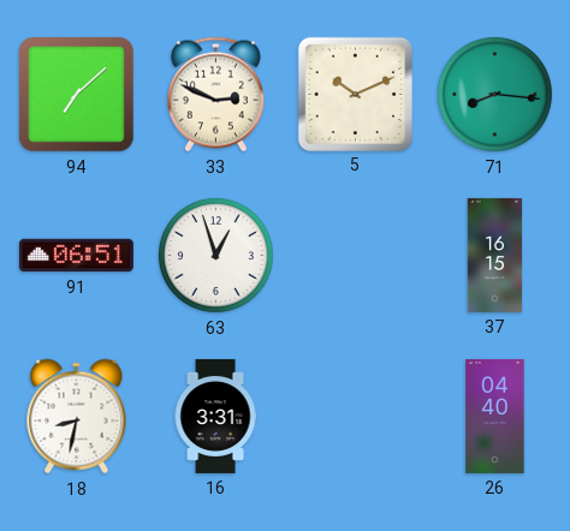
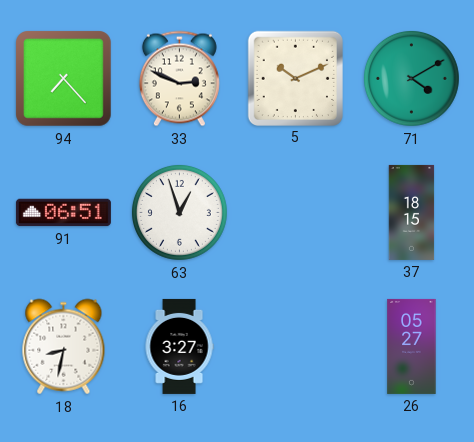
94: 7:08 -> 7:23
71: 8:16 -> 4:10
37: 16:15 -> 18:15
16: 3:31 -> 3:27
26: 04:40 -> 05:27
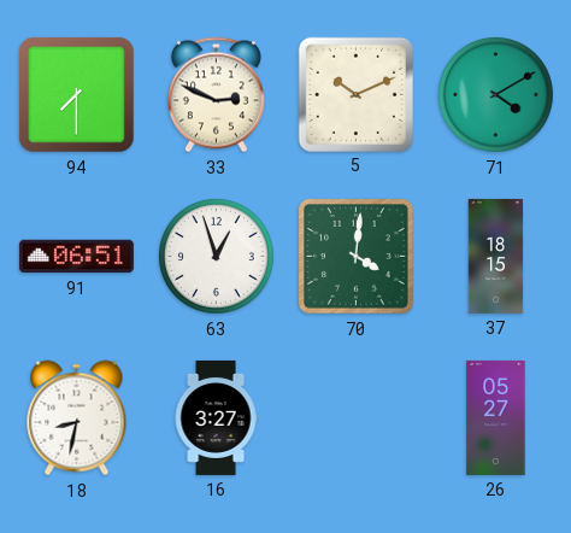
94: 7:23 -> 7:30
70: none -> 4:01
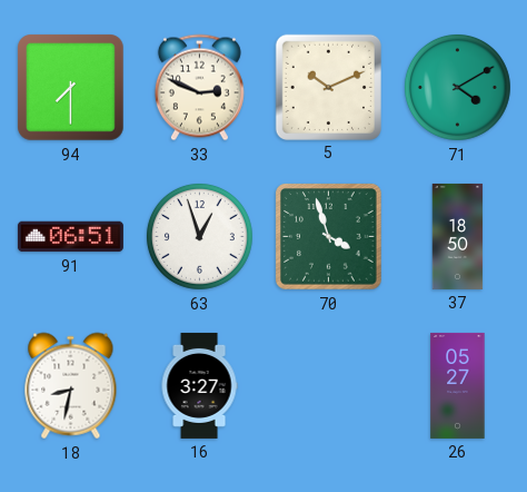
70: 4:01 -> 3:57
37: 18:15 -> 18:50
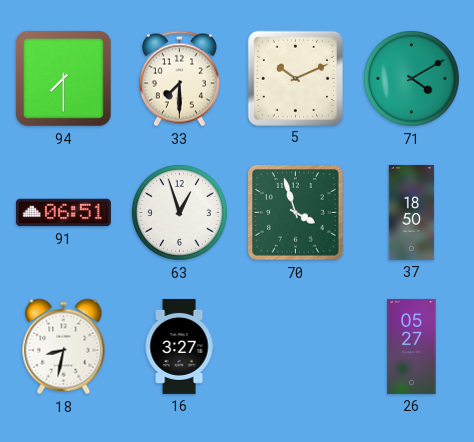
33: 2:49 -> 7:30
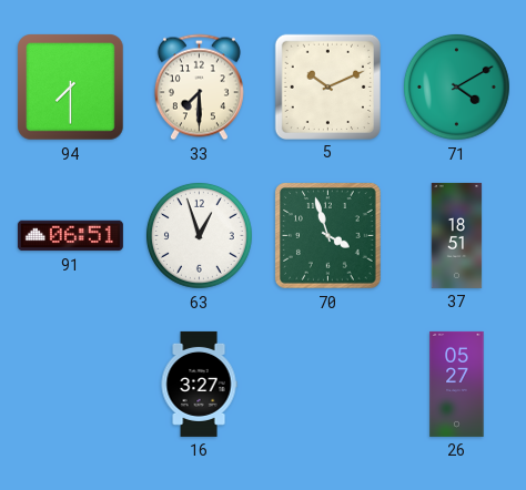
37: 18:50 -> 18:51
18: 8:32 -> none
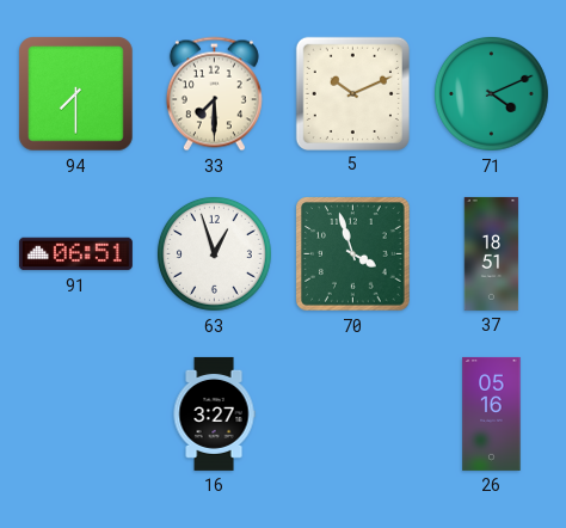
71: 4:10 -> 4:11
26: 05:27 -> 05:16
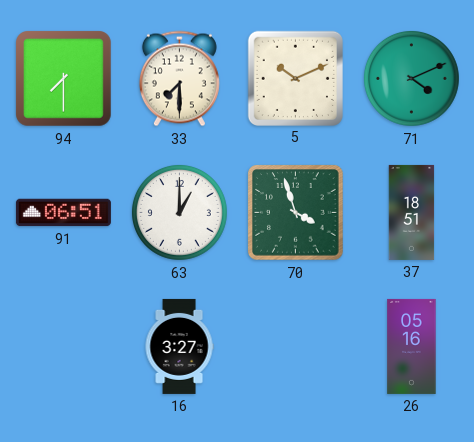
63: 12:57 -> 1:00
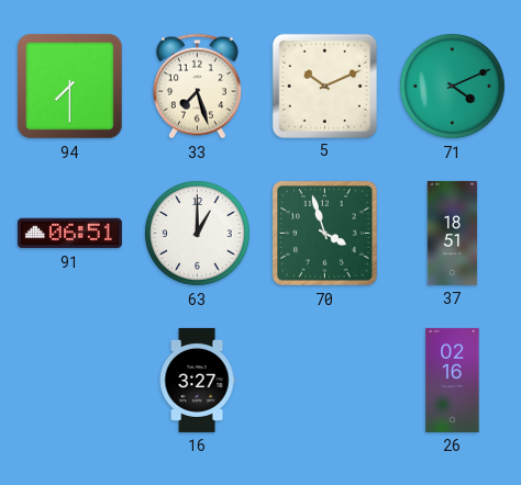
33: 7:30 -> 7:27
26: 05:16 -> 02:16
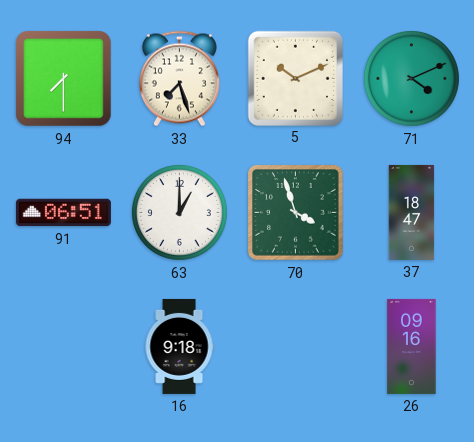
37: 18:51 -> 18:47
16: 3:27 -> 9:18
26: 02:16 -> 09:16
